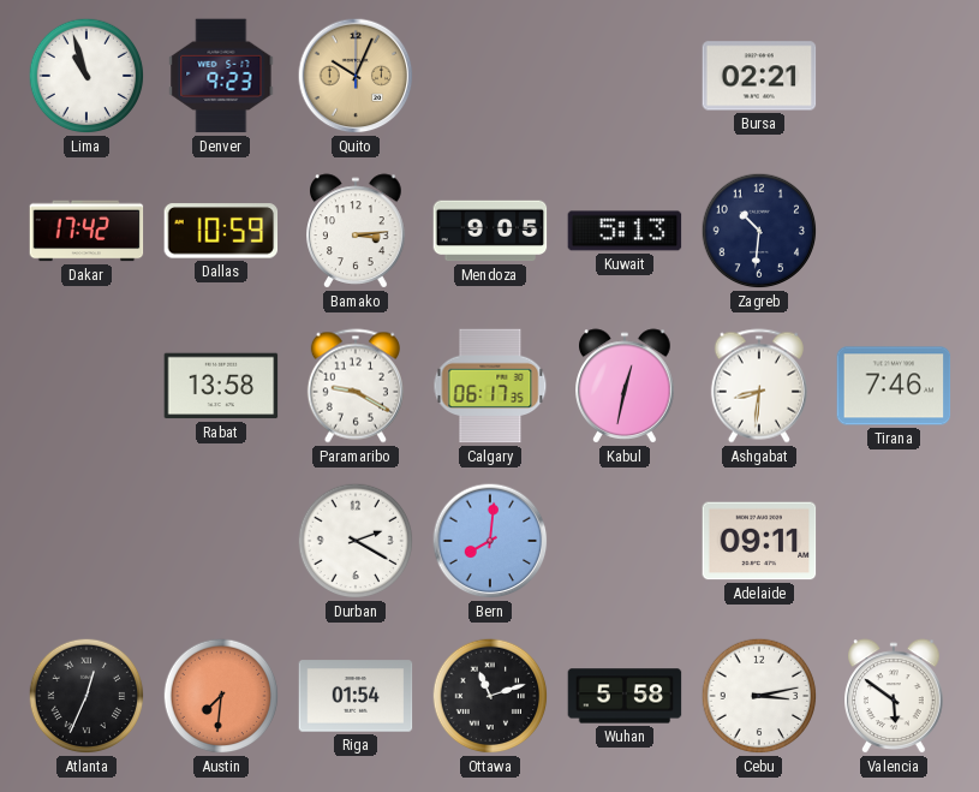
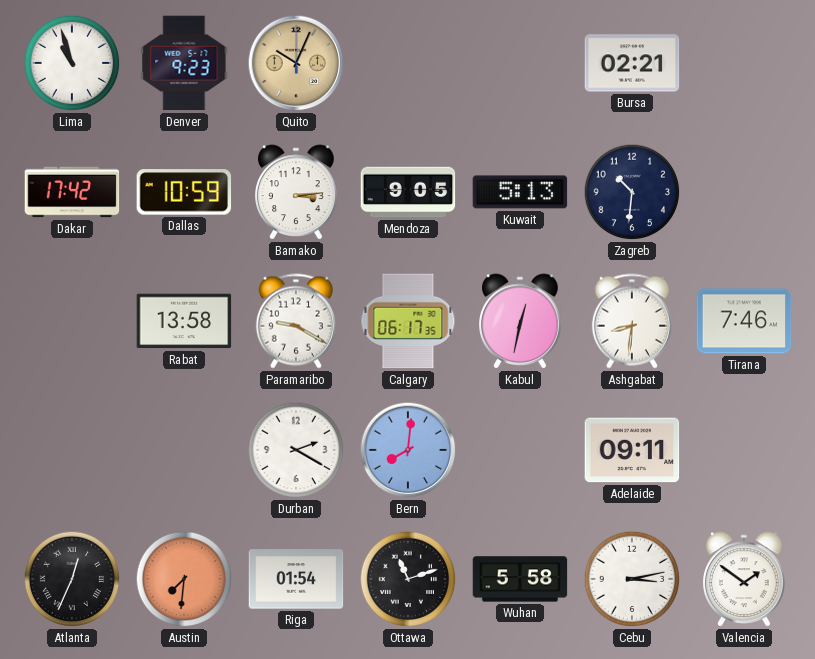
Valencia: 5:51 -> 1:51
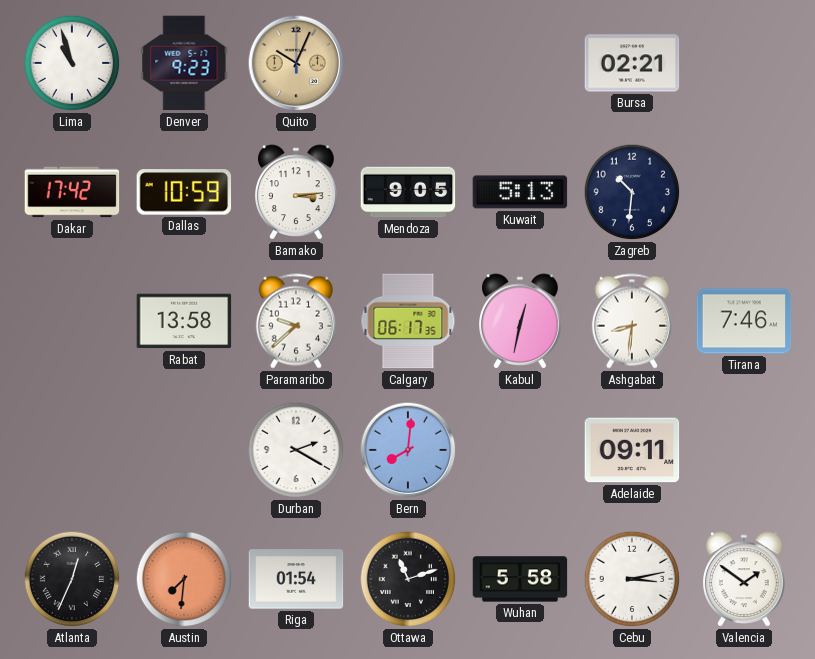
Paramaribo: 9:20 -> 9:38
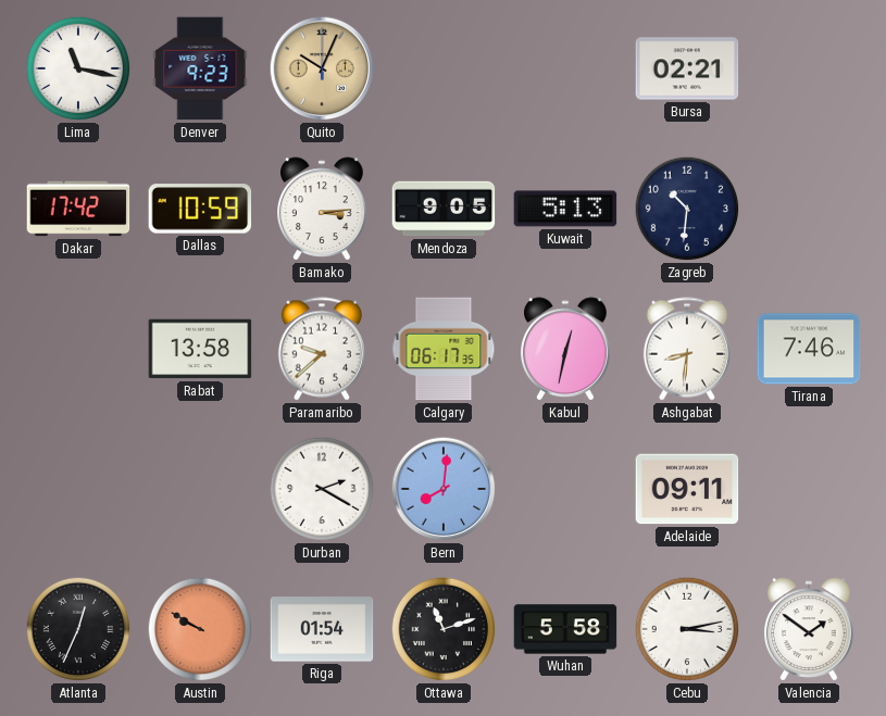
Lima: 10:57 -> 11:17
Austin: 7:31 -> 9:50
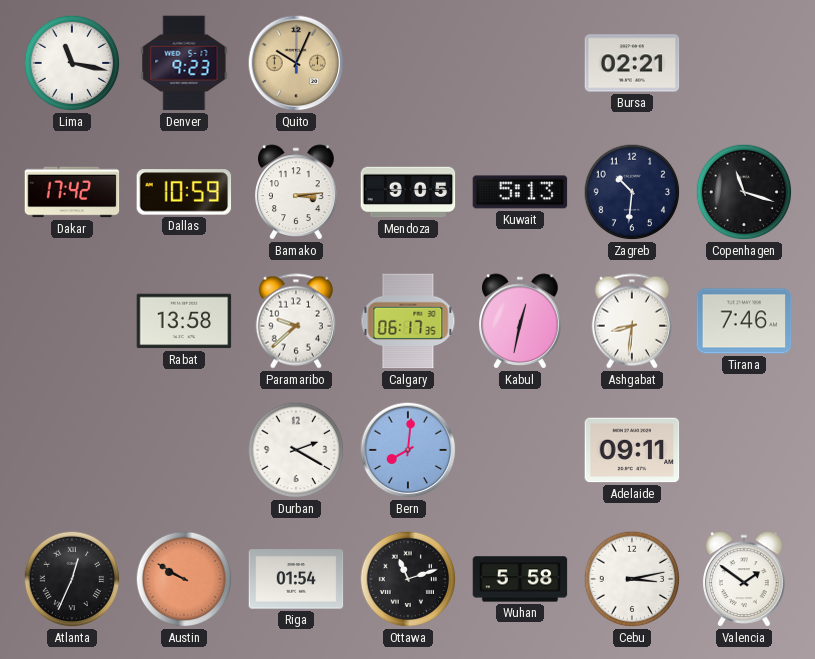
Copenhagen: none -> 11:18
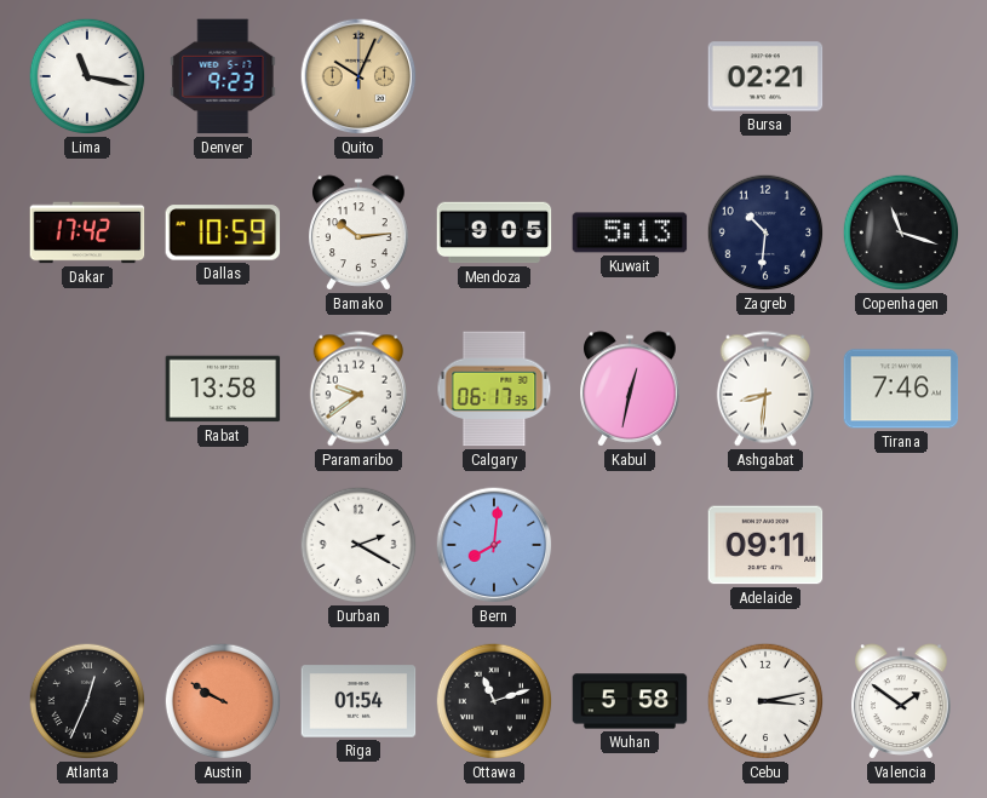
Bamako: 3:14 -> 10:14
Paramaribo: 9:38 -> 9:39
